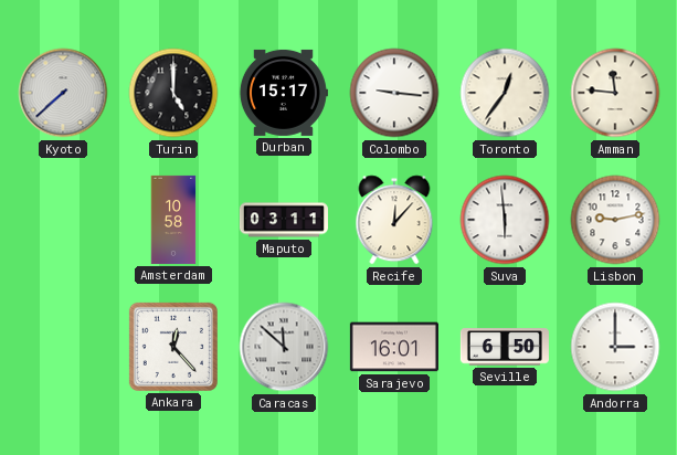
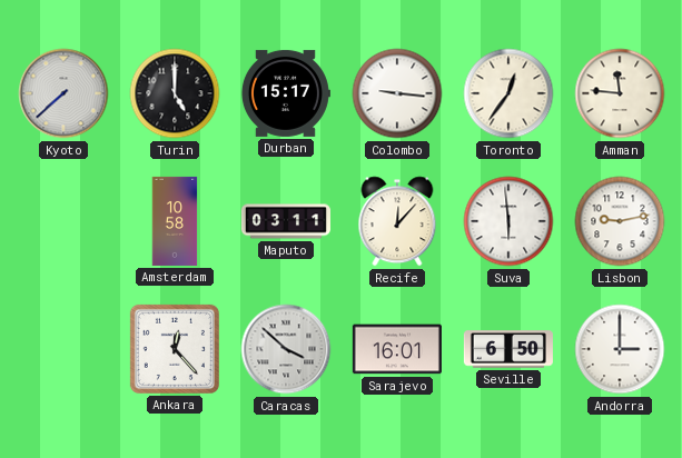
Caracas: 11:52 -> 3:52
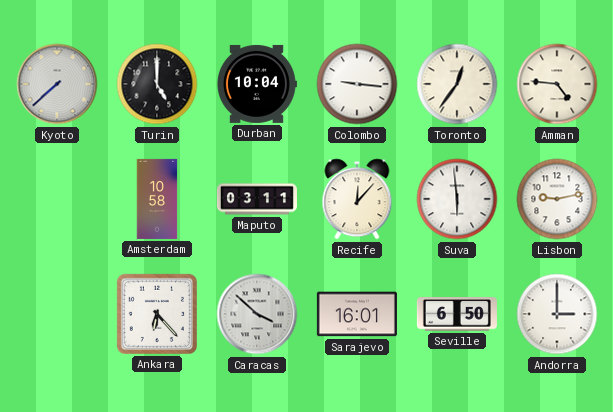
Durban: 15:17 -> 10:04
Amman: 11:46 -> 4:46
Ankara: 12:23 -> 6:23
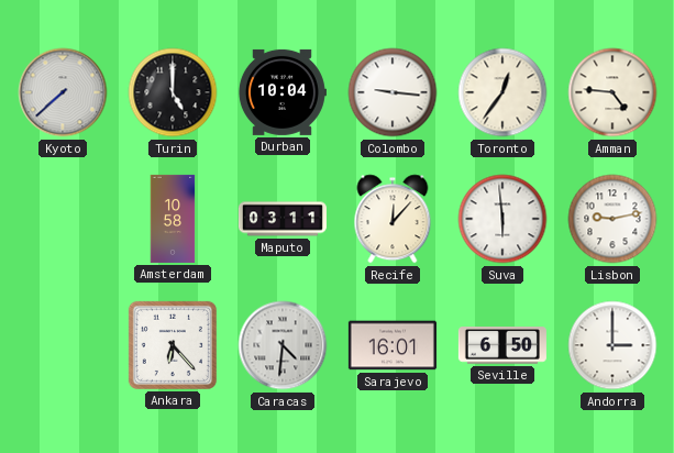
Caracas: 3:52 -> 4:31
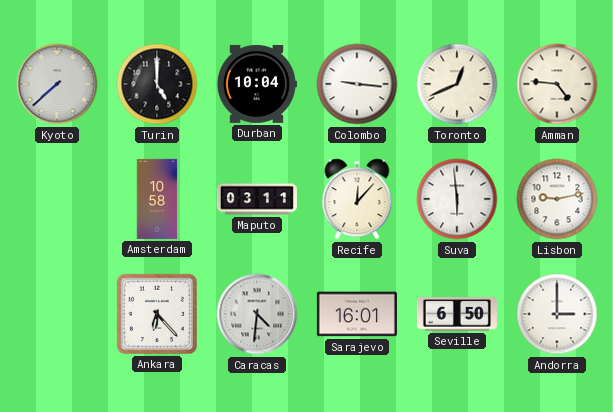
Toronto: 12:36 -> 12:41
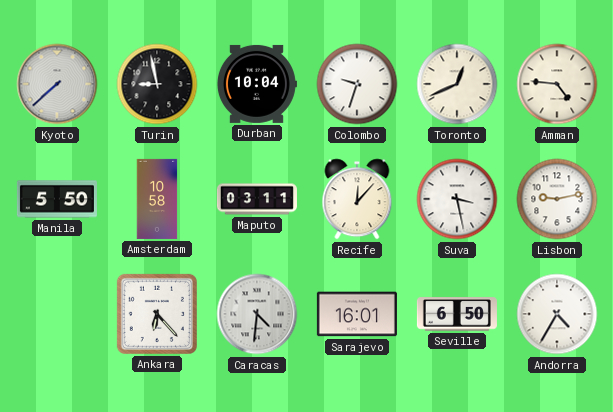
Turin: 5:00 -> 8:58
Colombo: 9:16 -> 9:33
Manila: none -> 5:50
Suva: 5:59 -> 3:28
Andorra: 3:00 -> 4:35
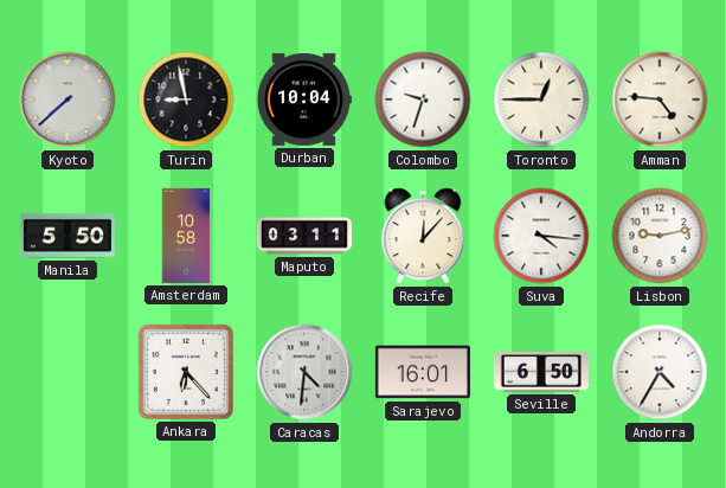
Toronto: 12:41 -> 12:45
Suva: 3:28 -> 4:16
